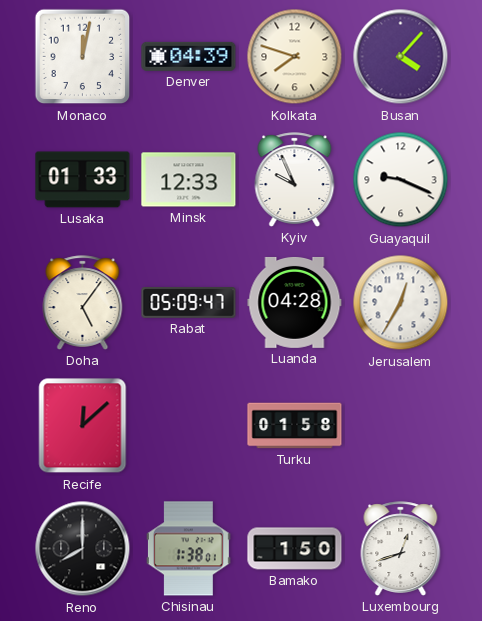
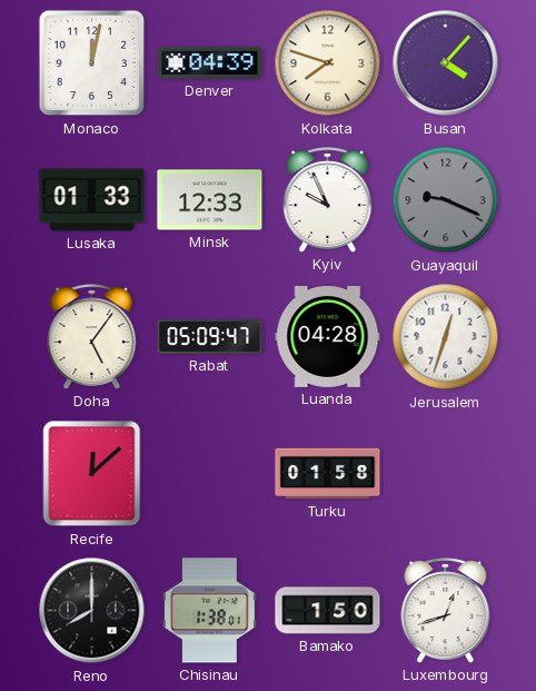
Guayaquil dial: white -> grey
Jerusalem: 12:35 -> 12:33
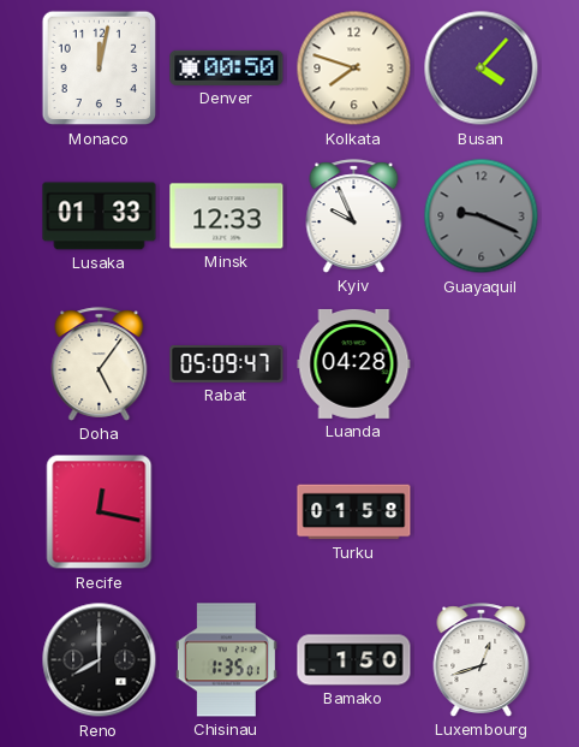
Denver: 04:39 -> 00:50
Jerusalem: 12:33 -> none
Recife: 12:08 -> 12:17
Chisinau: 1:38 -> 1:35
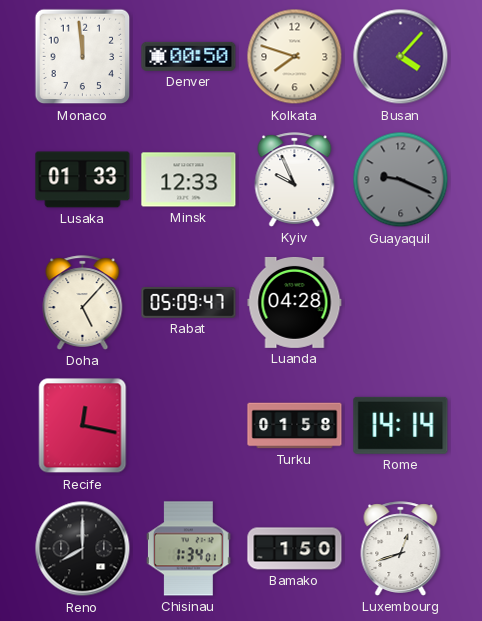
Monaco: 12:02 -> 11:59
Doha: 5:06 -> 5:07
Rome: none -> 14:14
Chisinau: 1:35 -> 1:34
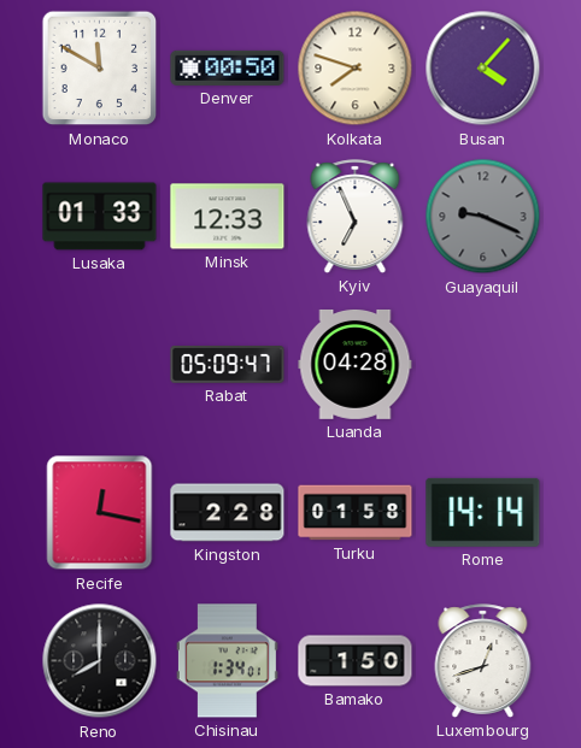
Monaco: 11:59 -> 11:50
Kyiv: 9:56 -> 6:56
Doha: 5:07 -> none
Kingston: none -> 2:28
